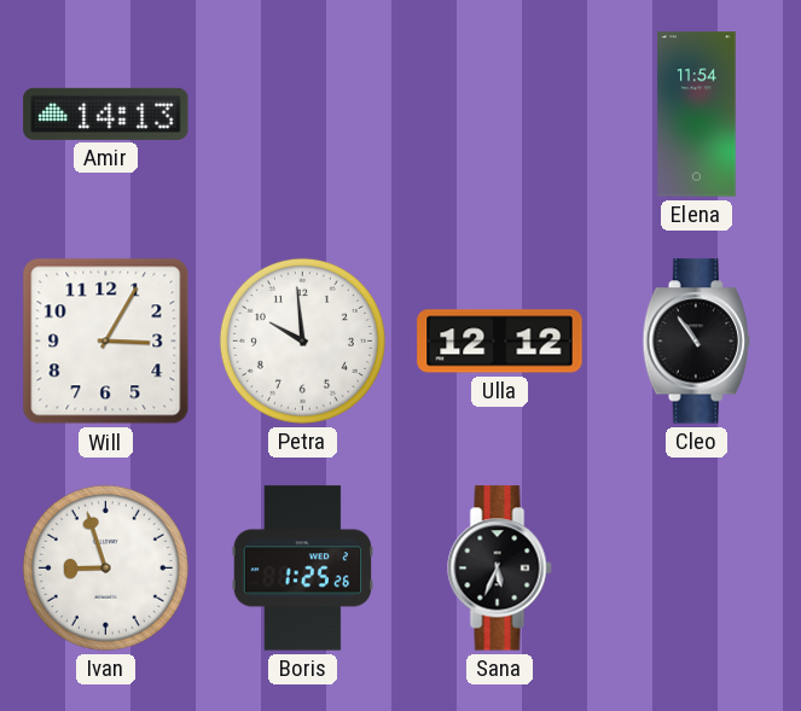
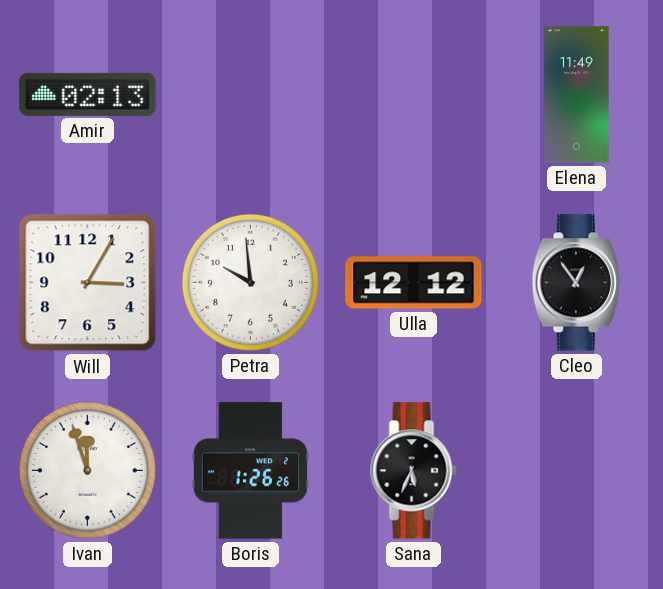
Amir: 14:13 -> 02:13
Elena: 11:54 -> 11:49
Cleo: 10:54 -> 12:54
Ivan: 8:57 -> 11:57
Boris: 1:25 -> 1:26
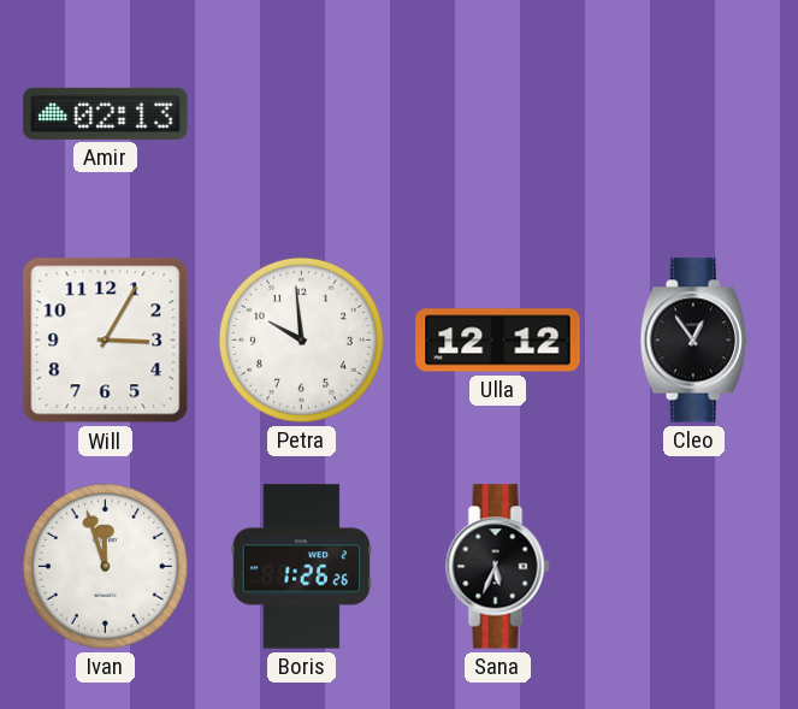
Elena: 11:49 -> none
